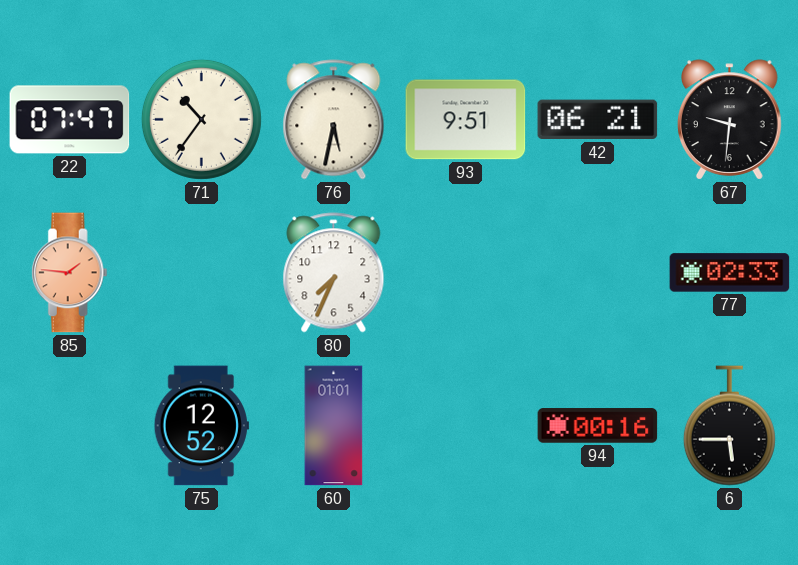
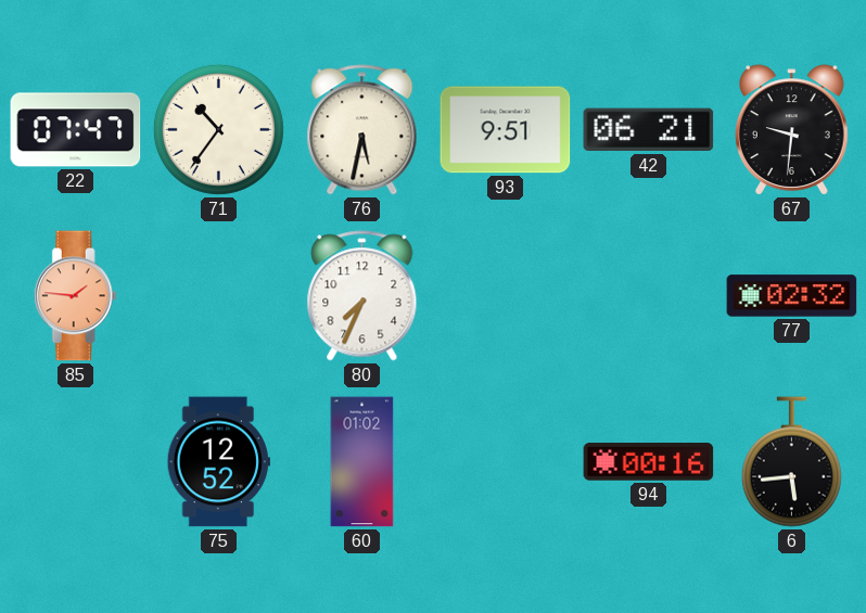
77: 02:33 -> 02:32
60: 01:01 -> 01:02
6: 5:45 -> 5:44
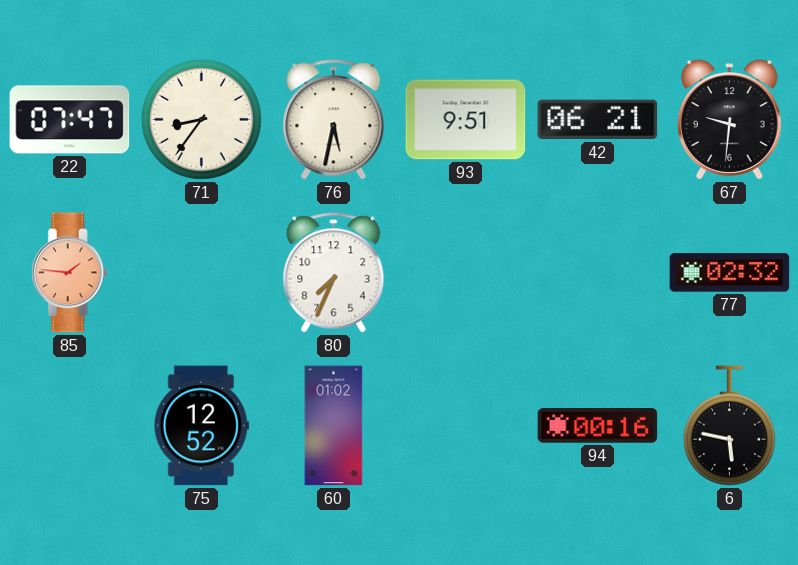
71: 10:36 -> 8:36
6: 5:44 -> 5:47
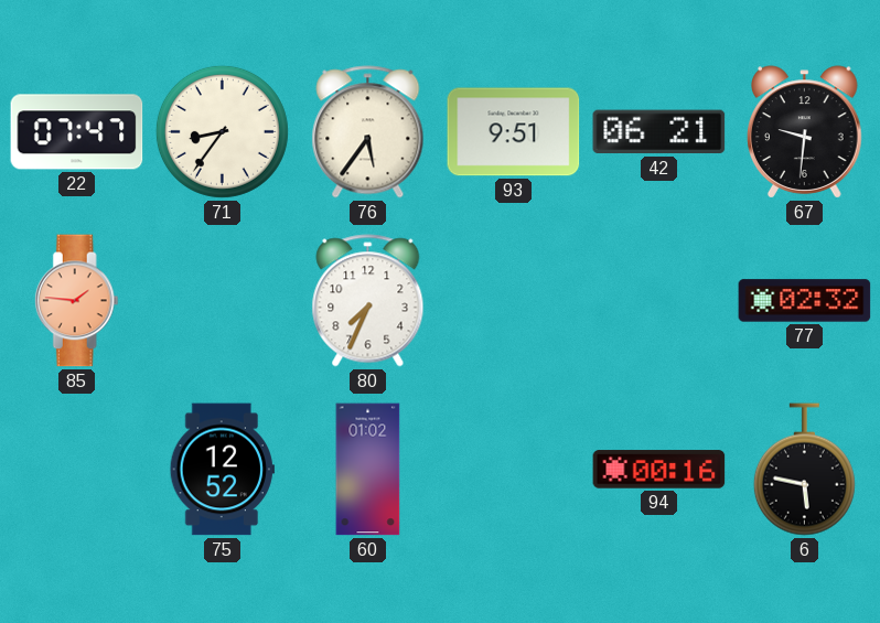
76: 5:32 -> 5:36
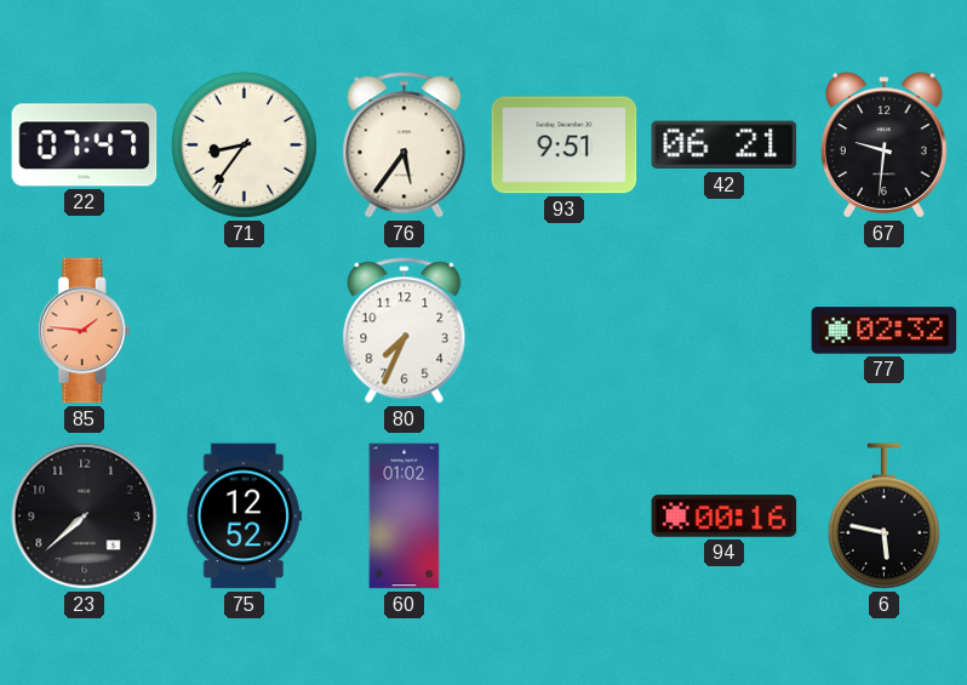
23: none -> 7:38
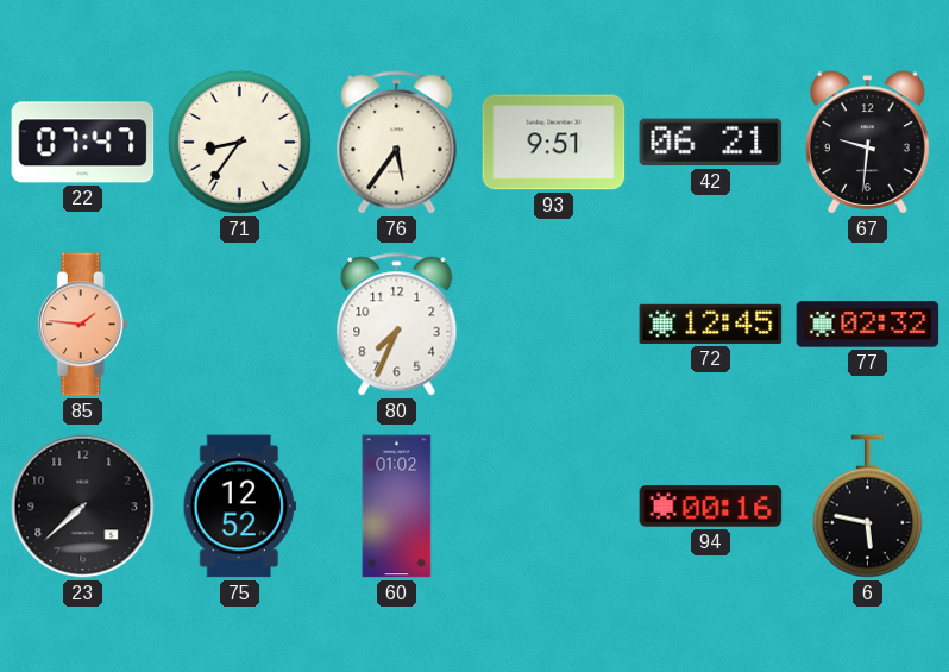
72: none -> 12:45
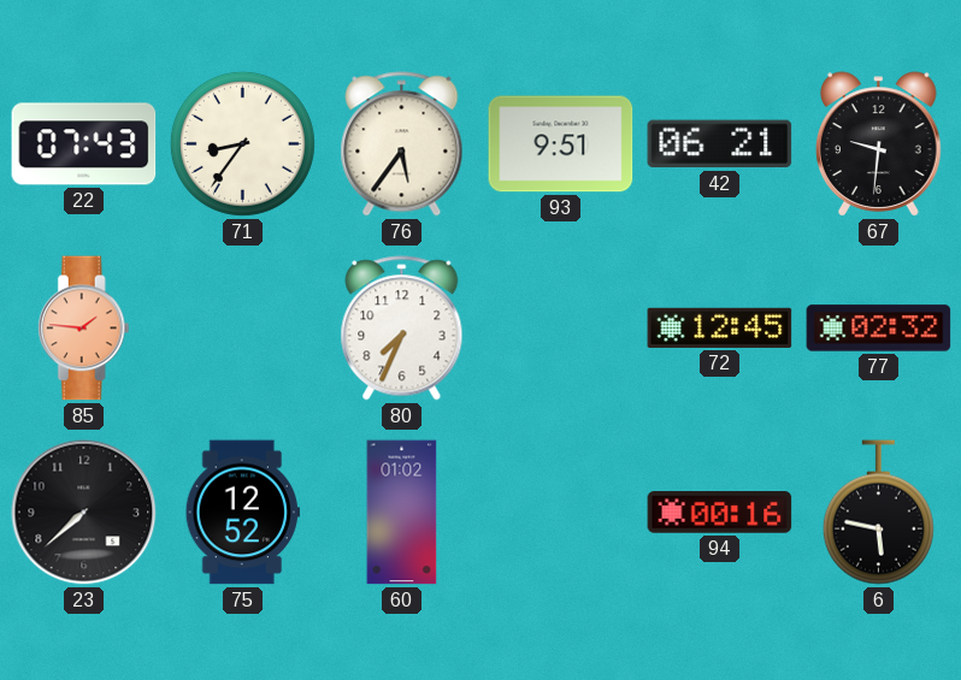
22: 07:47 -> 07:43
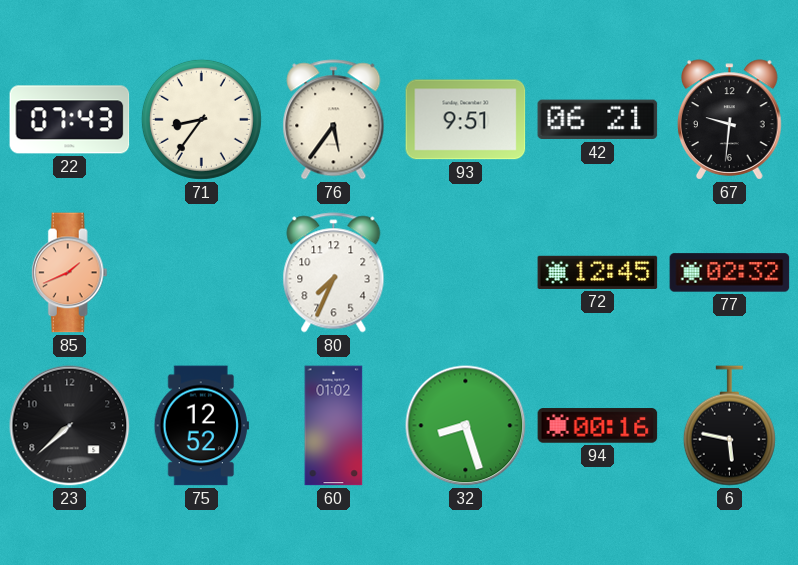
85: 1:46 -> 1:41
32: none -> 8:27
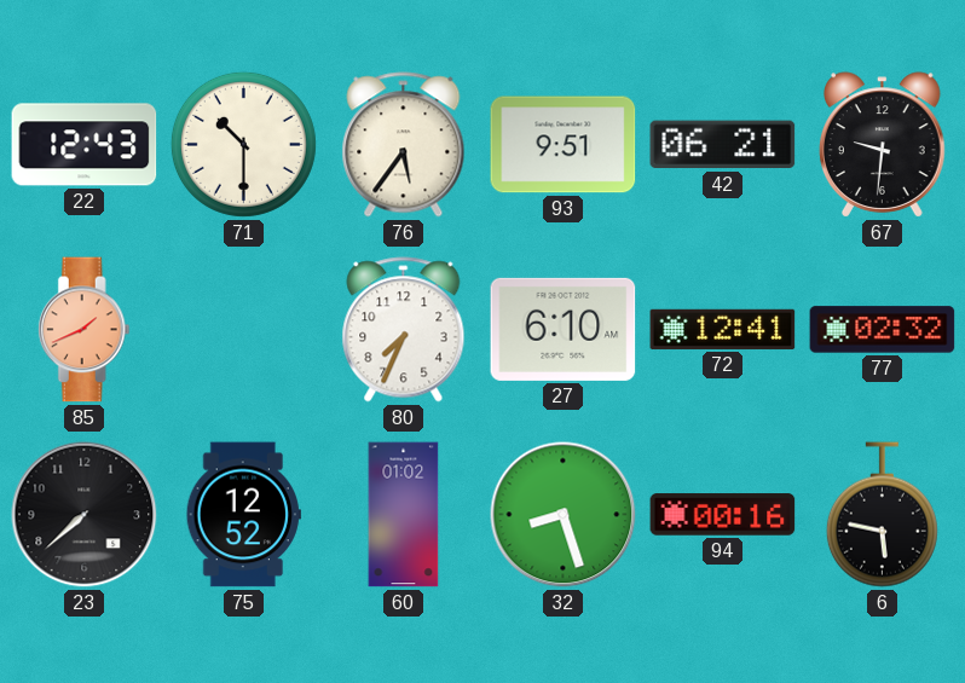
22: 07:43 -> 12:43
71: 8:36 -> 10:30
27: none -> 6:10
72: 12:45 -> 12:41
